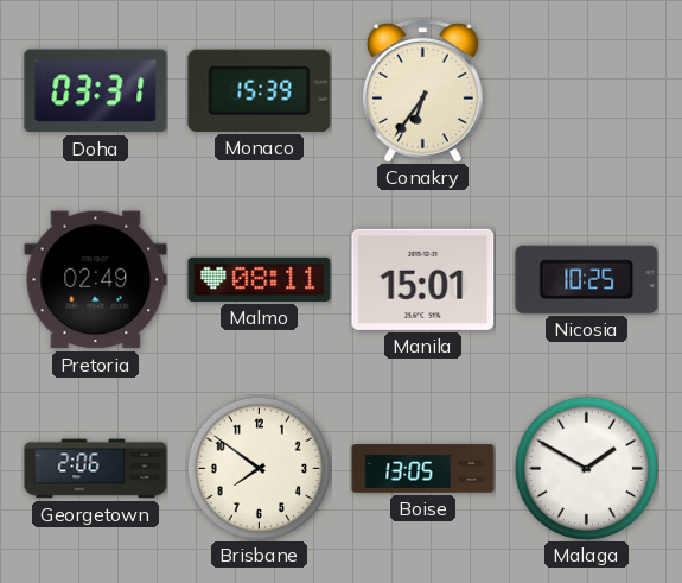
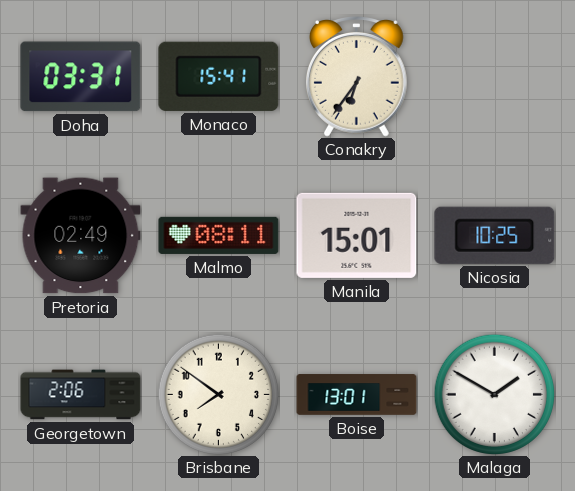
Monaco: 15:39 -> 15:41
Boise: 13:05 -> 13:01
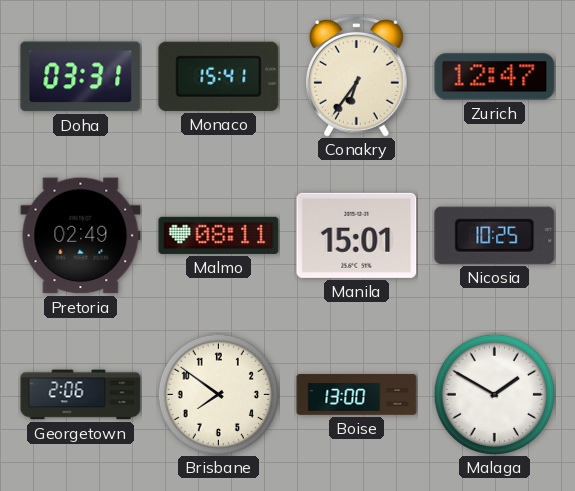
Zurich: none -> 12:47
Boise: 13:01 -> 13:00
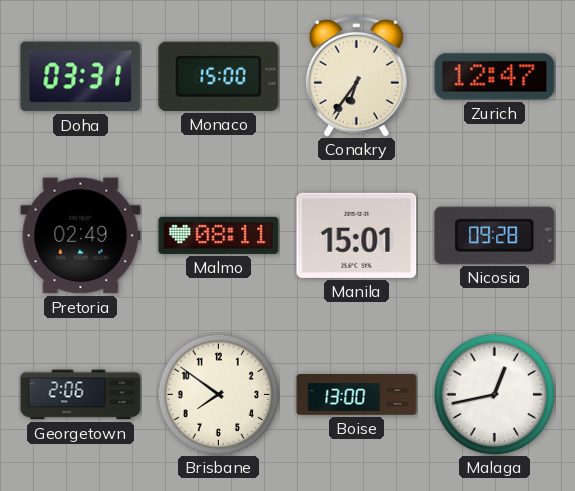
Monaco: 15:41 -> 15:00
Nicosia: 10:25 -> 09:28
Malaga: 1:50 -> 12:43
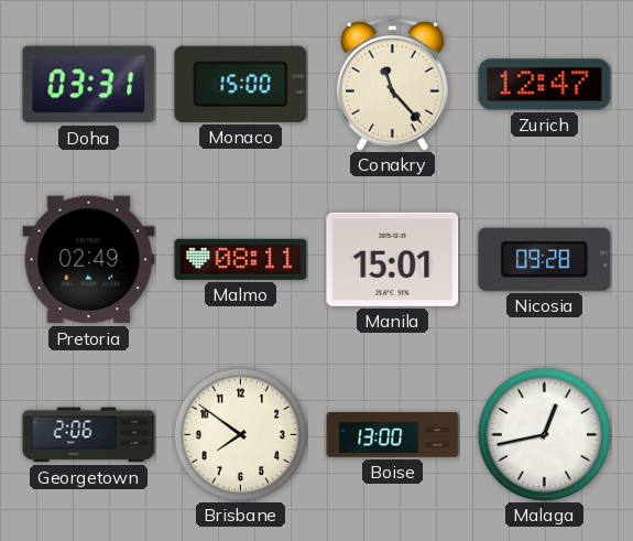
Conakry: 6:36 -> 11:23
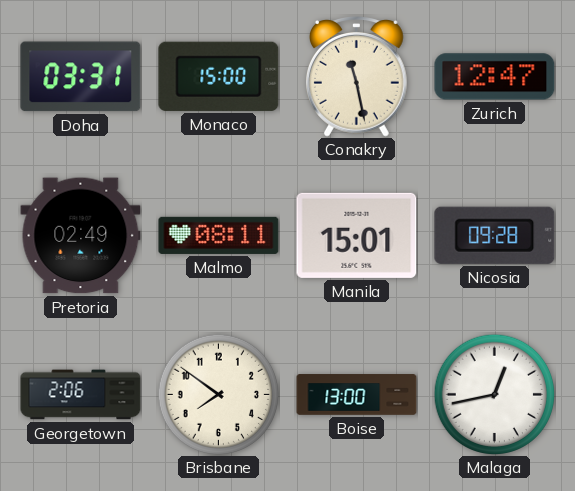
Conakry: 11:23 -> 11:28
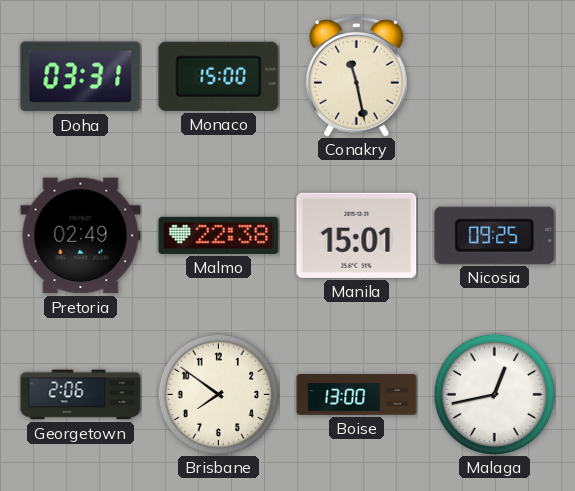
Zurich: 12:47 -> none
Malmo: 08:11 -> 22:38
Nicosia: 09:28 -> 09:25
